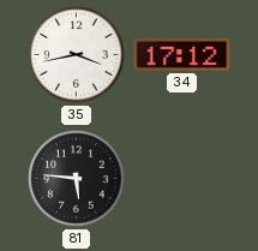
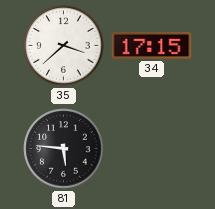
35: 3:43 -> 3:38
34: 17:12 -> 17:15
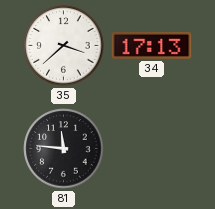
34: 17:15 -> 17:13
81: 5:46 -> 11:46
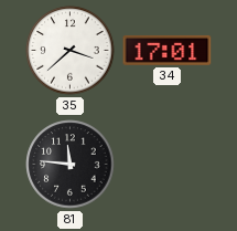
34: 17:13 -> 17:01
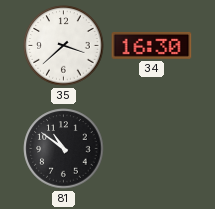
34: 17:01 -> 16:30
81: 11:46 -> 10:51
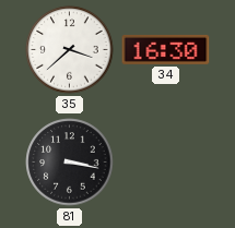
81: 10:51 -> 3:17
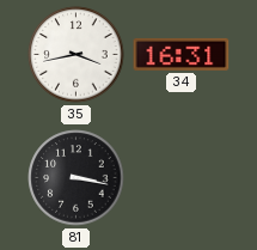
35: 3:38 -> 3:43
34: 16:30 -> 16:31
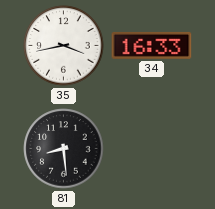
34: 16:31 -> 16:33
81: 3:17 -> 8:29
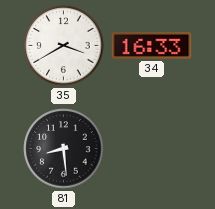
35: 3:43 -> 3:40
